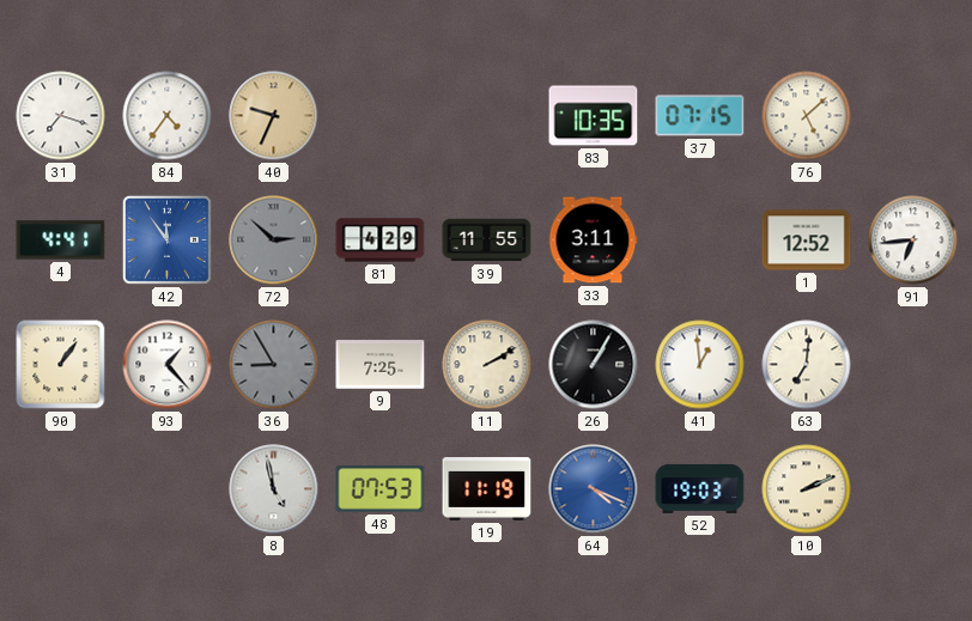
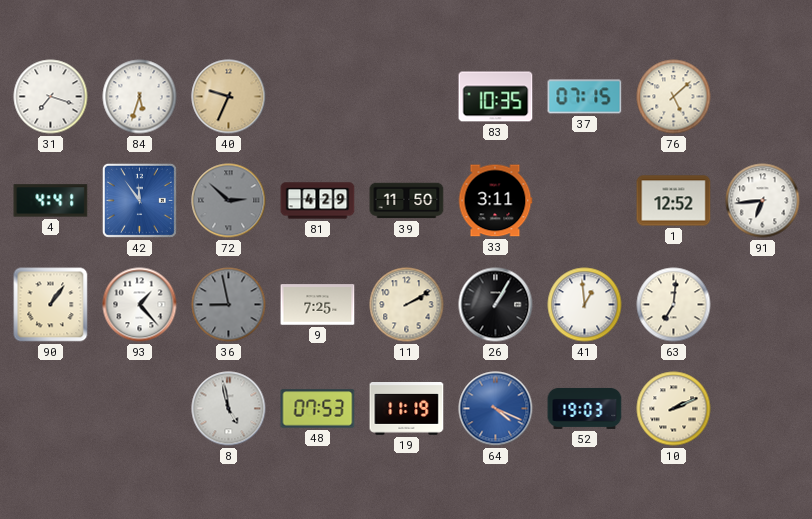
84: 4:36 -> 5:33
39: 11:55 -> 11:50
36: 8:55 -> 8:58
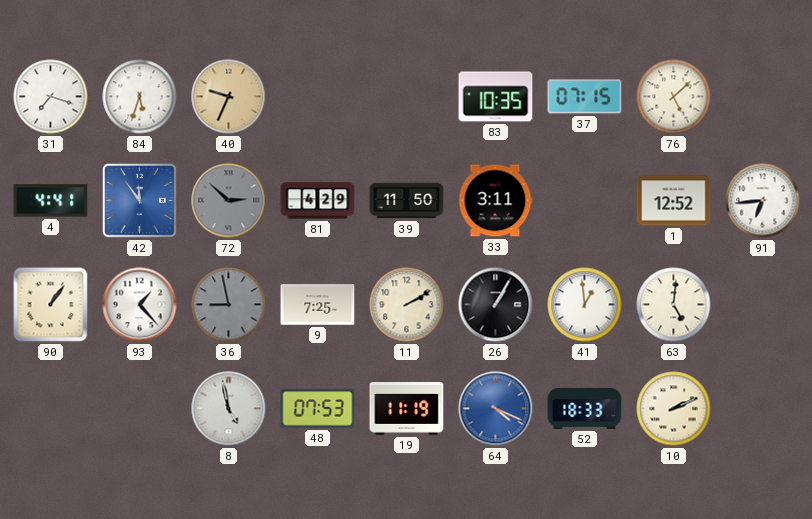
63: 7:01 -> 5:01
52: 19:03 -> 18:33
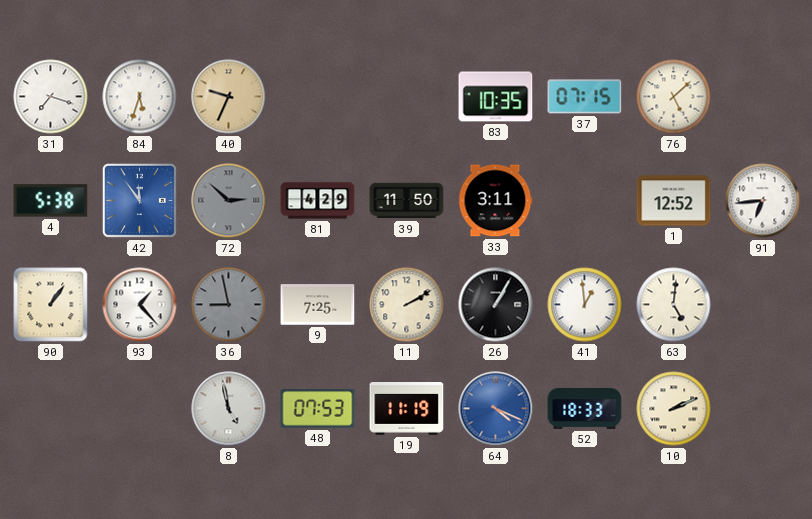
4: 4:41 -> 5:38
